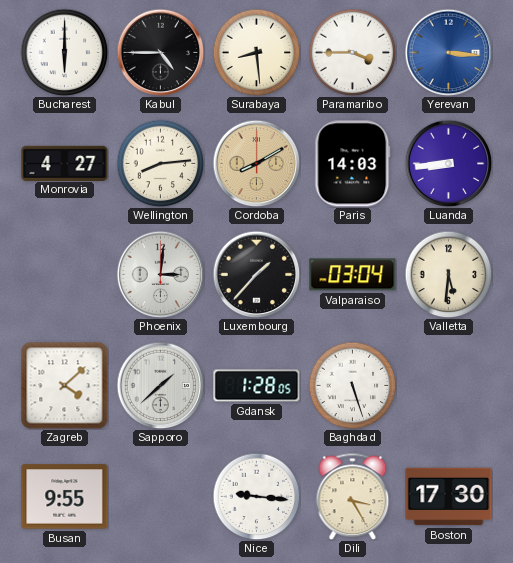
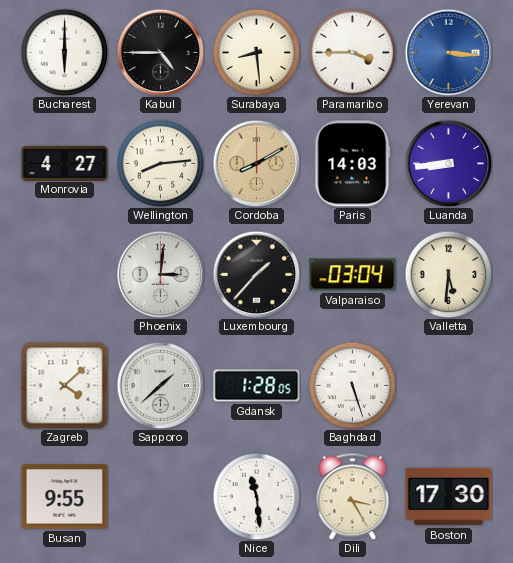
Nice: 9:16 -> 11:29
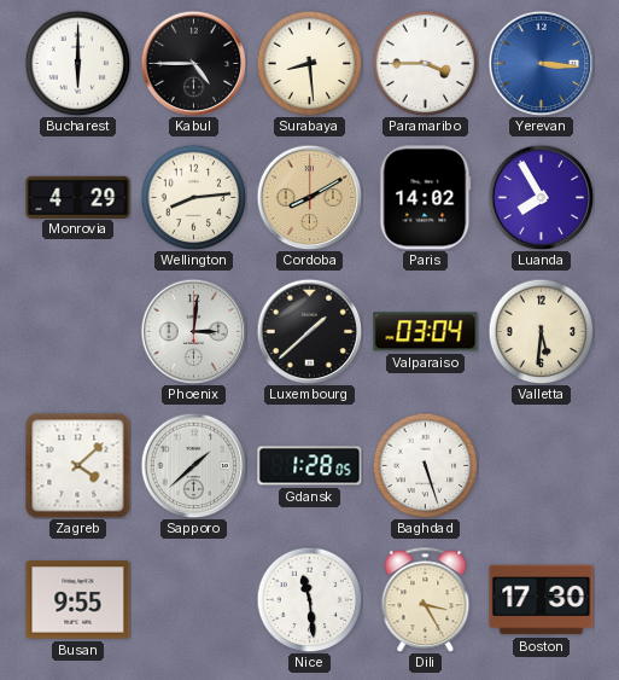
Monrovia: 4:27 -> 4:29
Paris: 14:03 -> 14:02
Luanda: 8:44 -> 7:55
Luxembourg: 1:37 -> 1:38
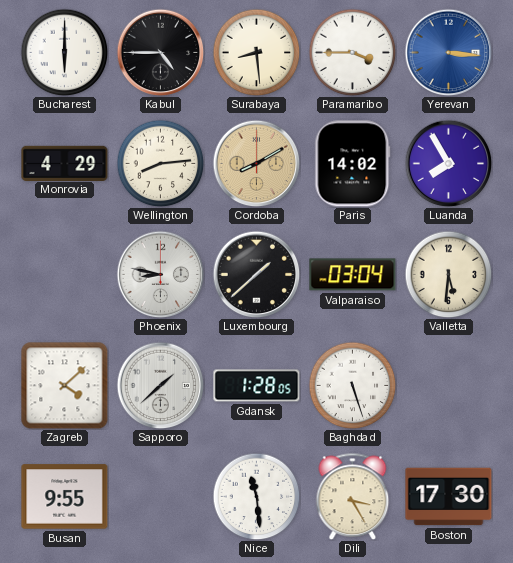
Phoenix: 3:01 -> 8:47
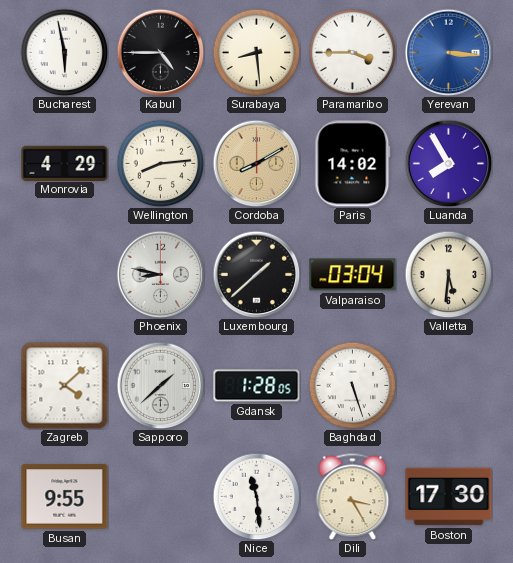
Bucharest: 6:00 -> 5:58
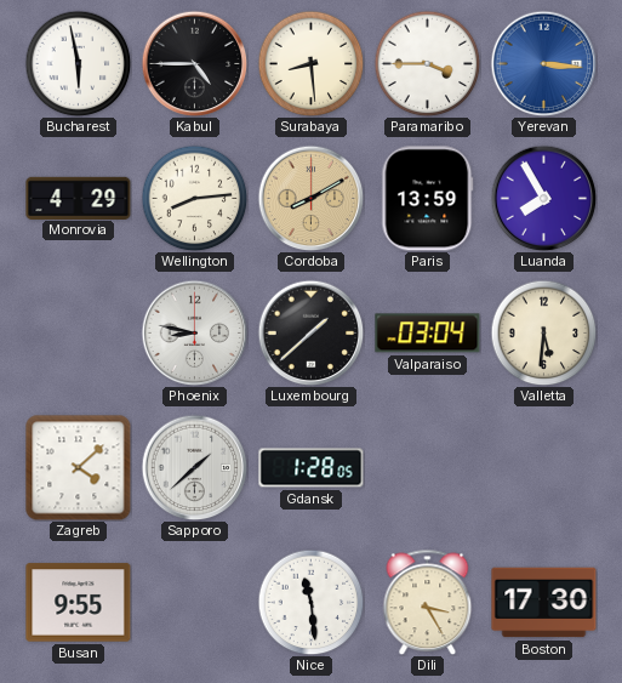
Paris: 14:02 -> 13:59
Baghdad: 5:27 -> none
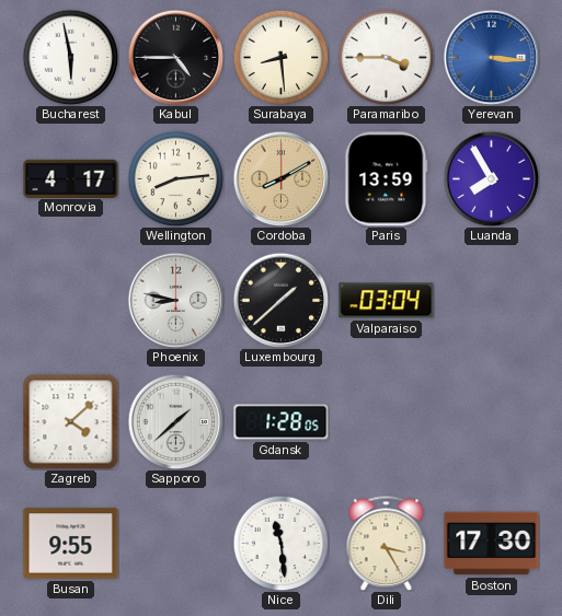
Monrovia: 4:29 -> 4:17
Valletta: 5:31 -> none
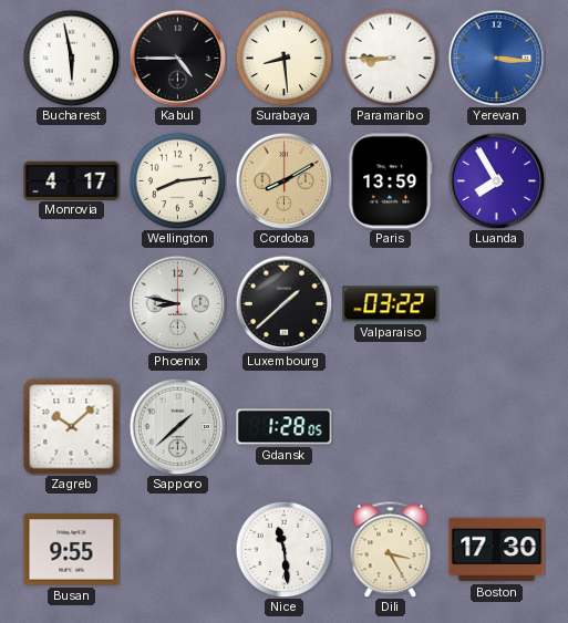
Paramaribo: 3:45 -> 8:45
Valparaiso: 03:04 -> 03:22
Zagreb: 4:08 -> 10:08
